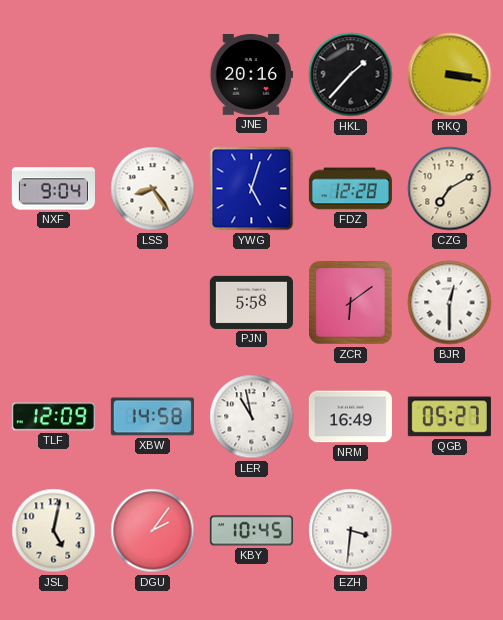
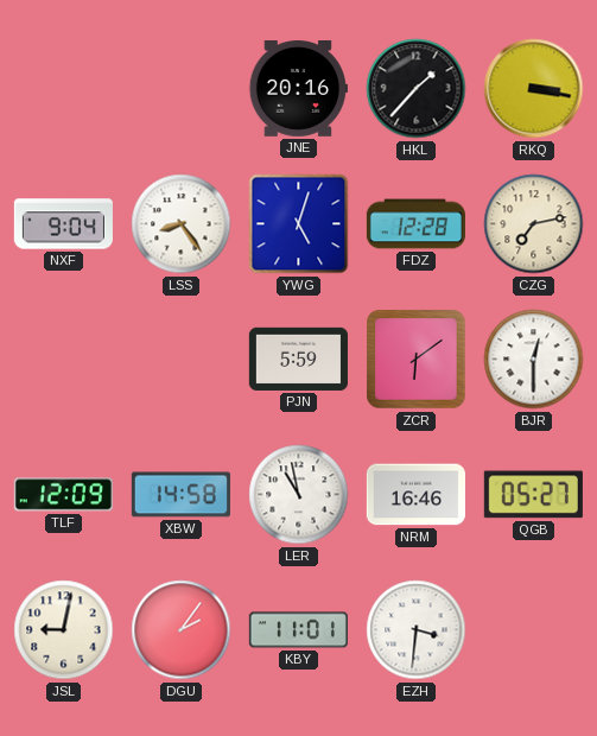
CZG: 7:10 -> 7:13
PJN: 5:58 -> 5:59
NRM: 16:49 -> 16:46
JSL: 5:02 -> 9:02
KBY: 10:45 -> 11:01
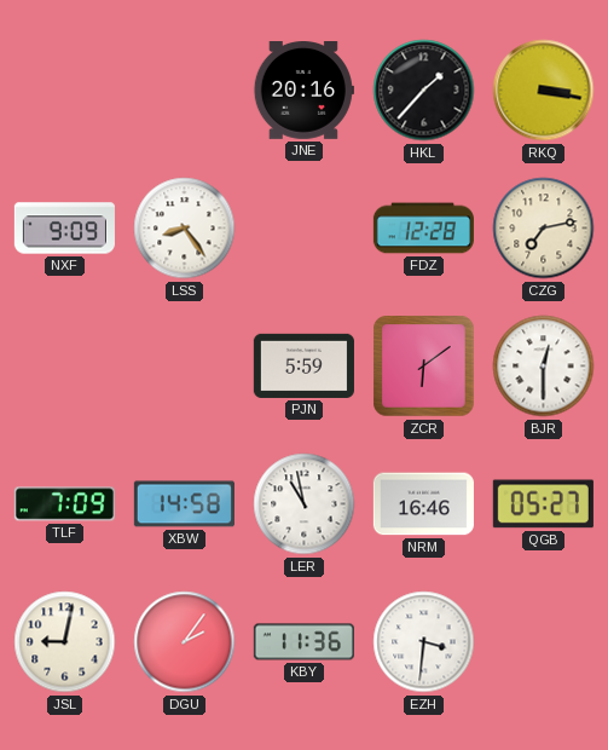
NXF: 9:04 -> 9:09
YWG: 5:03 -> none
TLF: 12:09 -> 7:09
KBY: 11:01 -> 11:36
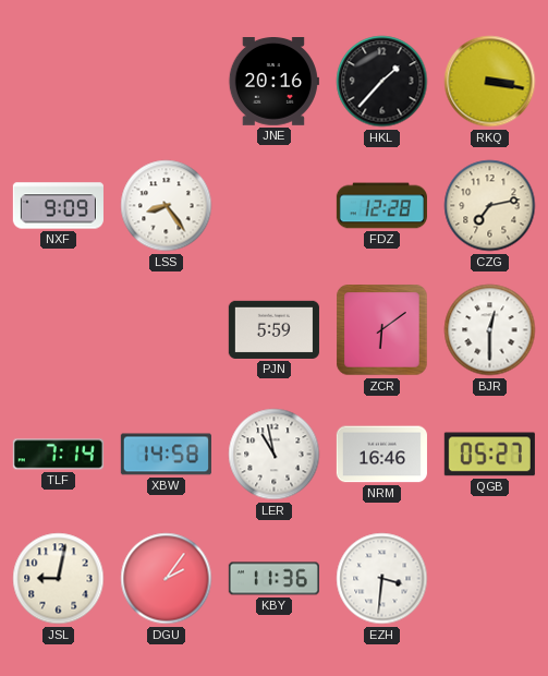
TLF: 7:09 -> 7:14
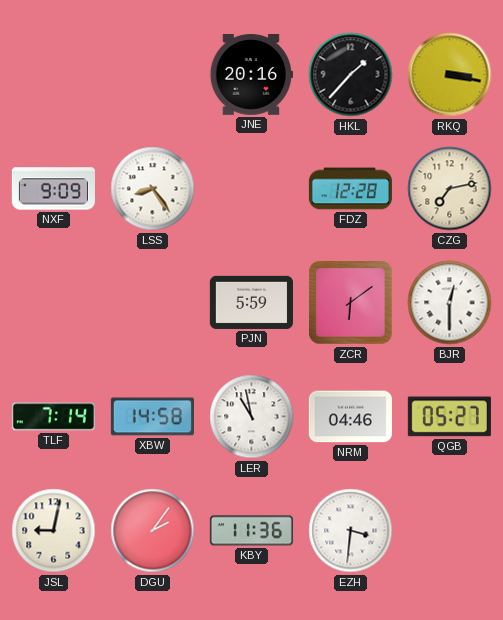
NRM: 16:46 -> 04:46
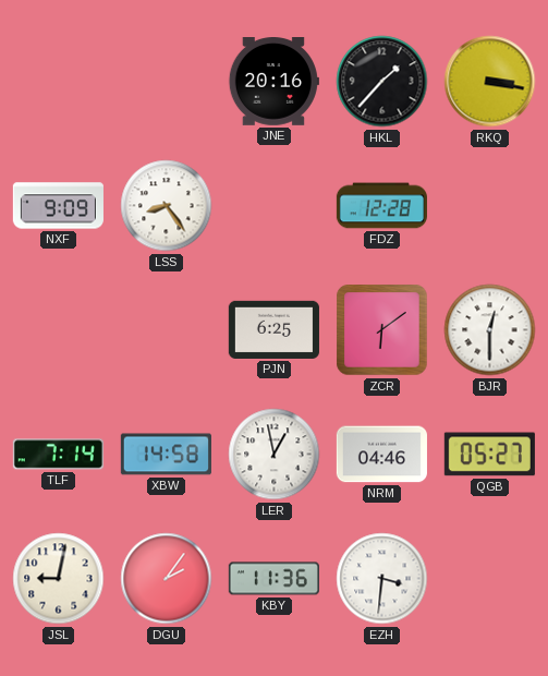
CZG: 7:13 -> none
PJN: 5:59 -> 6:25
LER: 10:58 -> 12:58
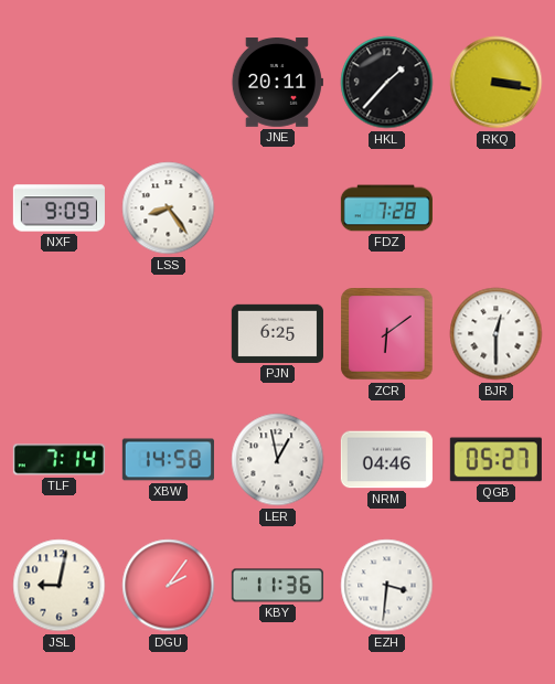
JNE: 20:16 -> 20:11
FDZ: 12:28 -> 7:28
